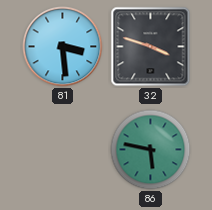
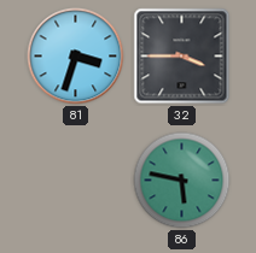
81: 3:29 -> 3:33
32: 3:48 -> 3:45
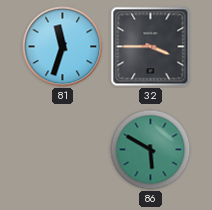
81: 3:33 -> 11:33
86: 5:47 -> 5:50
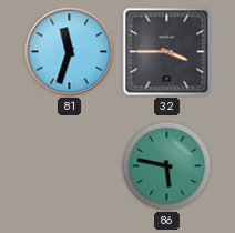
86: 5:50 -> 5:47
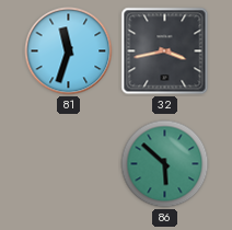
32: 3:45 -> 3:43
86: 5:47 -> 5:52
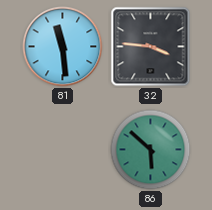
81: 11:33 -> 11:29
32: 3:43 -> 3:46
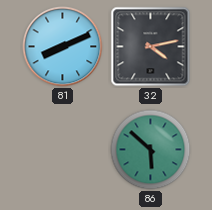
81: 11:29 -> 8:11
32: 3:46 -> 4:13
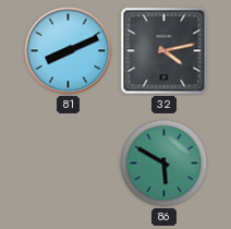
86: 5:52 -> 5:50
